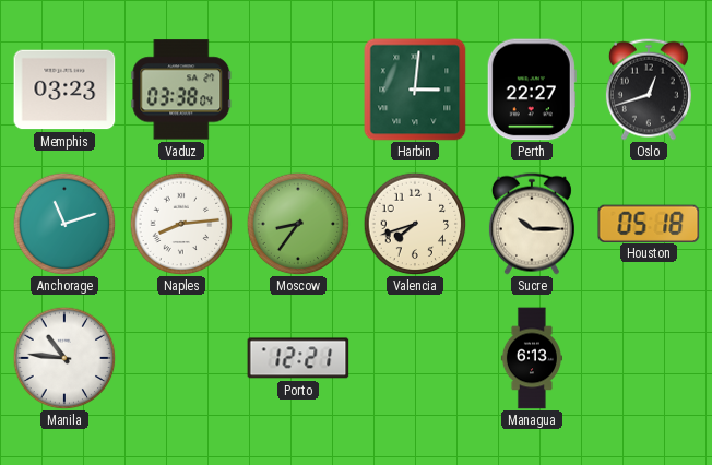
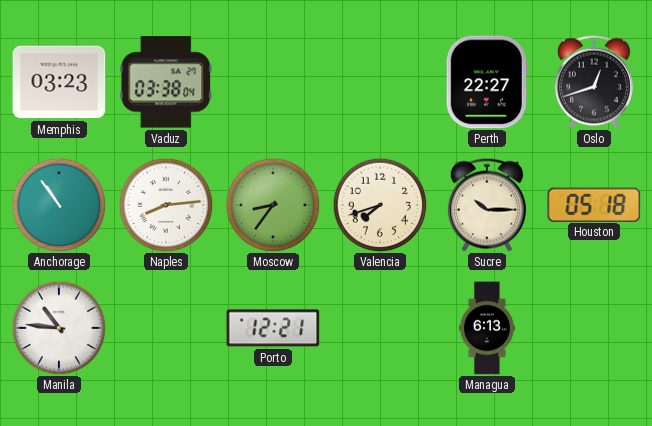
Harbin: 3:01 -> none
Anchorage: 11:12 -> 10:54
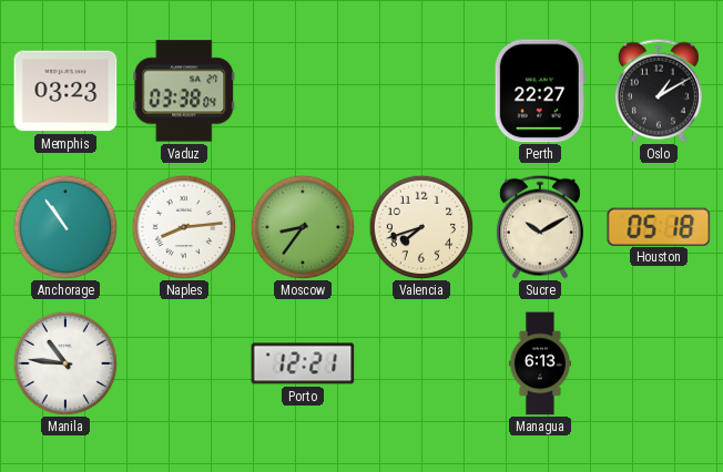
Oslo: 12:42 -> 1:10
Sucre: 10:15 -> 10:10
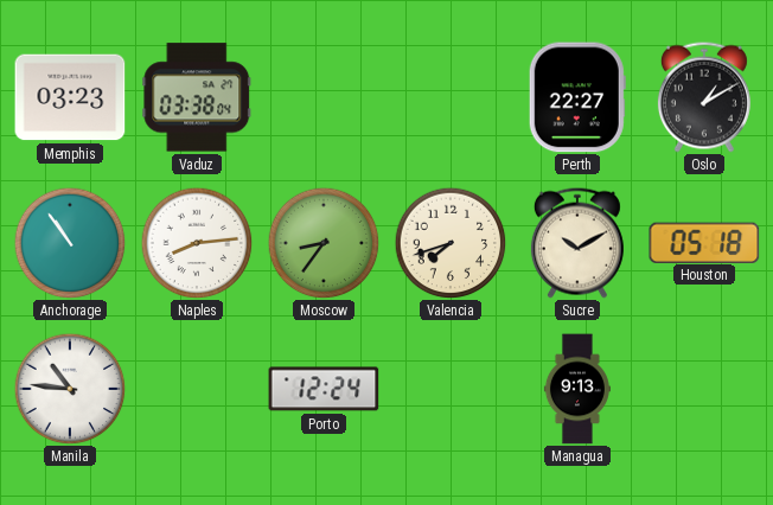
Porto: 12:21 -> 12:24
Managua: 6:13 -> 9:13
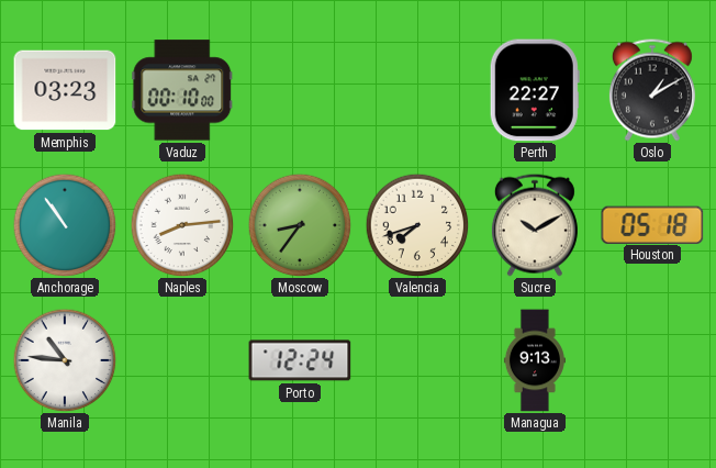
Vaduz: 03:38 -> 00:10
